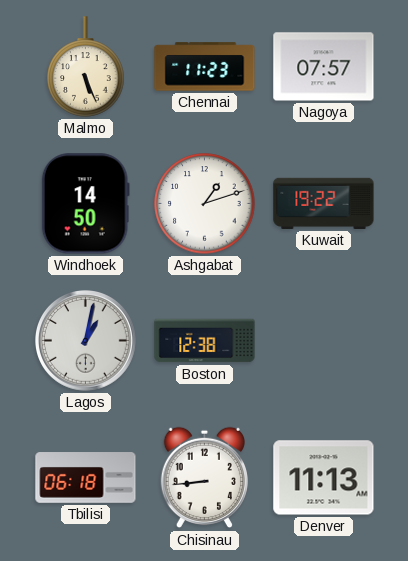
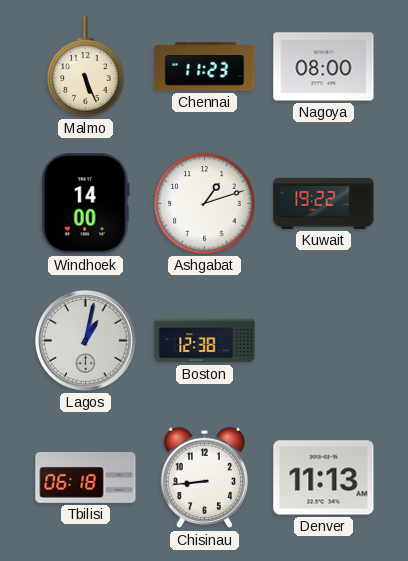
Nagoya: 07:57 -> 08:00
Windhoek: 14:50 -> 14:00
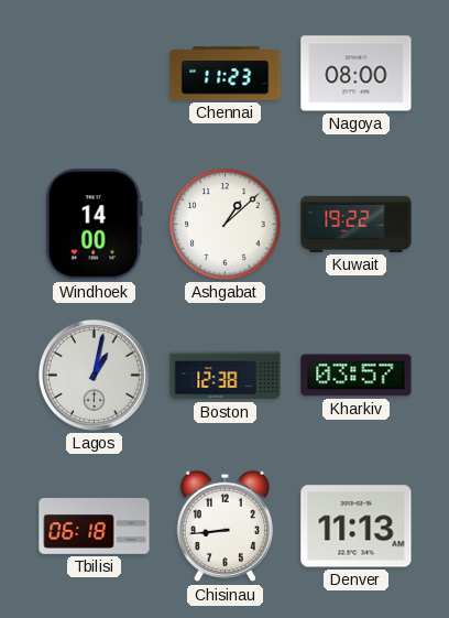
Malmo: 5:26 -> none
Ashgabat: 1:12 -> 1:08
Kharkiv: none -> 03:57
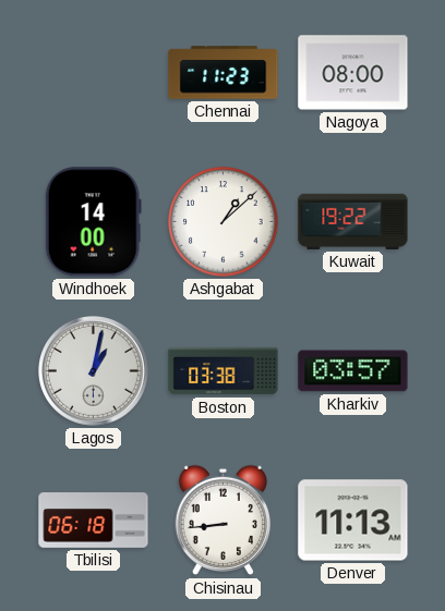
Boston: 12:38 -> 03:38
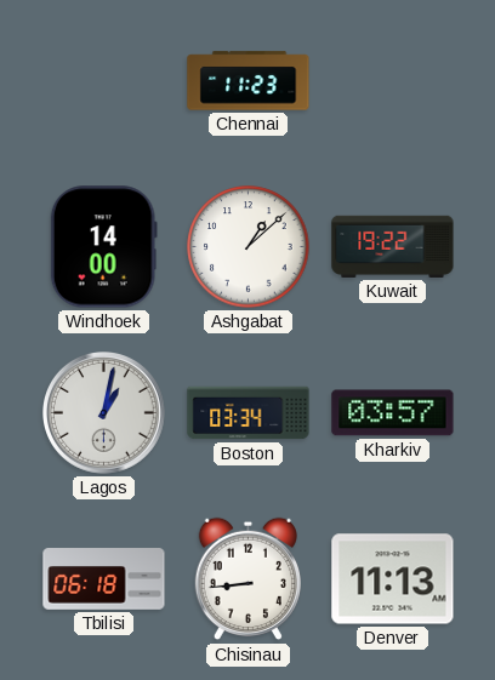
Nagoya: 08:00 -> none
Boston: 03:38 -> 03:34
